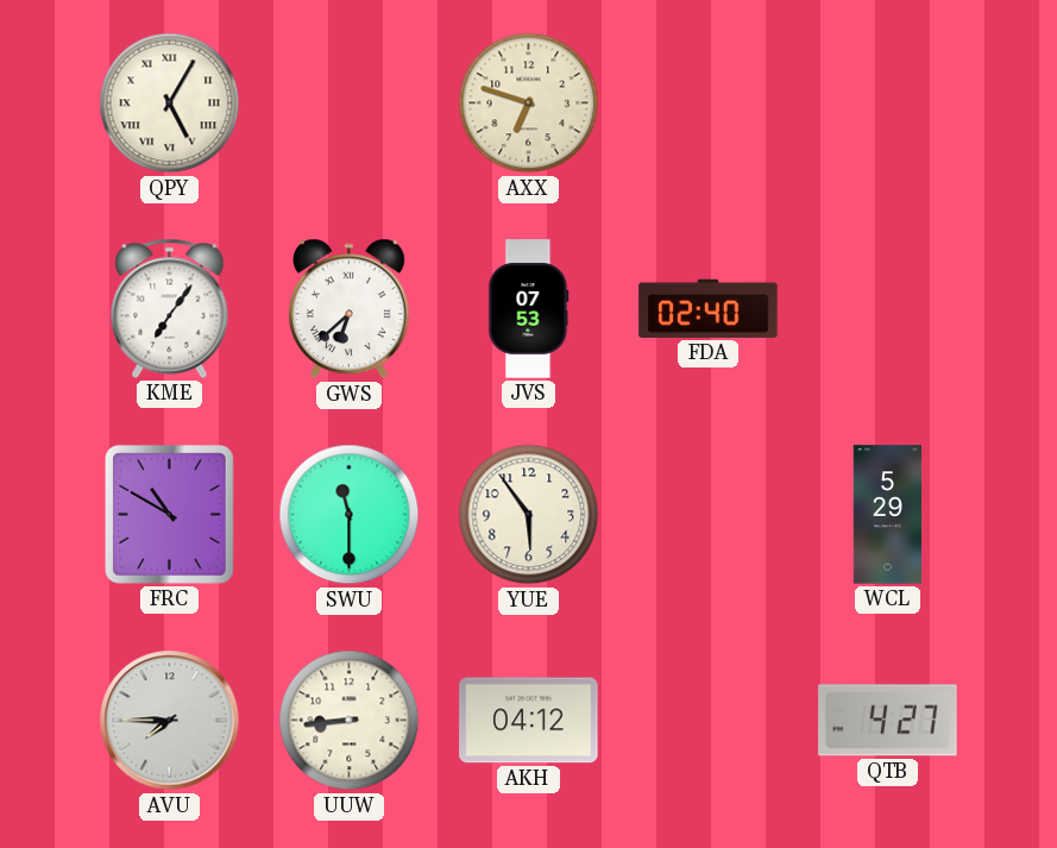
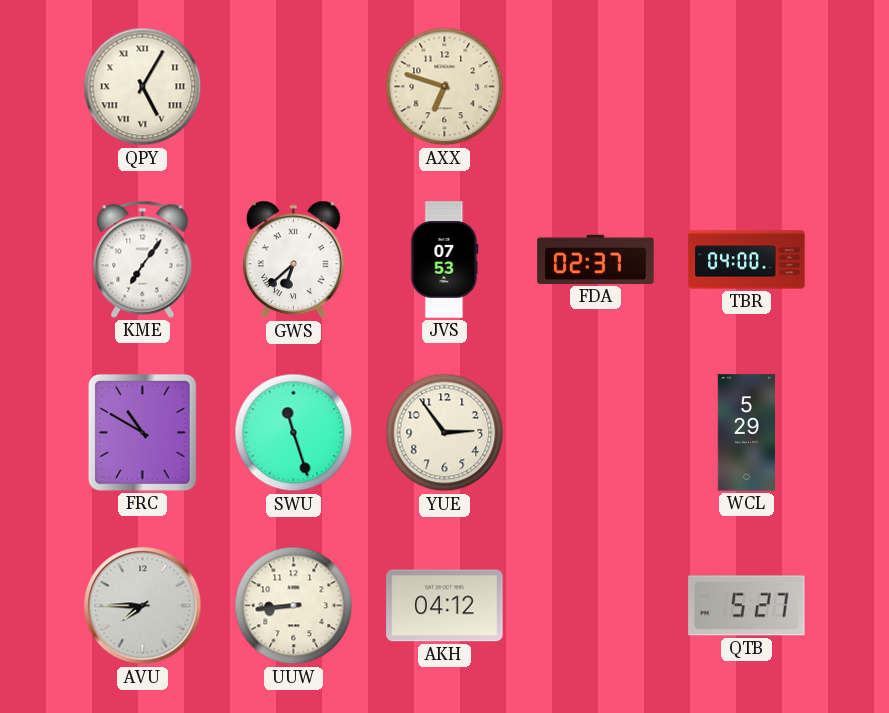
FDA: 02:40 -> 02:37
TBR: none -> 04:00
SWU: 11:30 -> 11:27
YUE: 5:54 -> 2:54
QTB: 4:27 -> 5:27
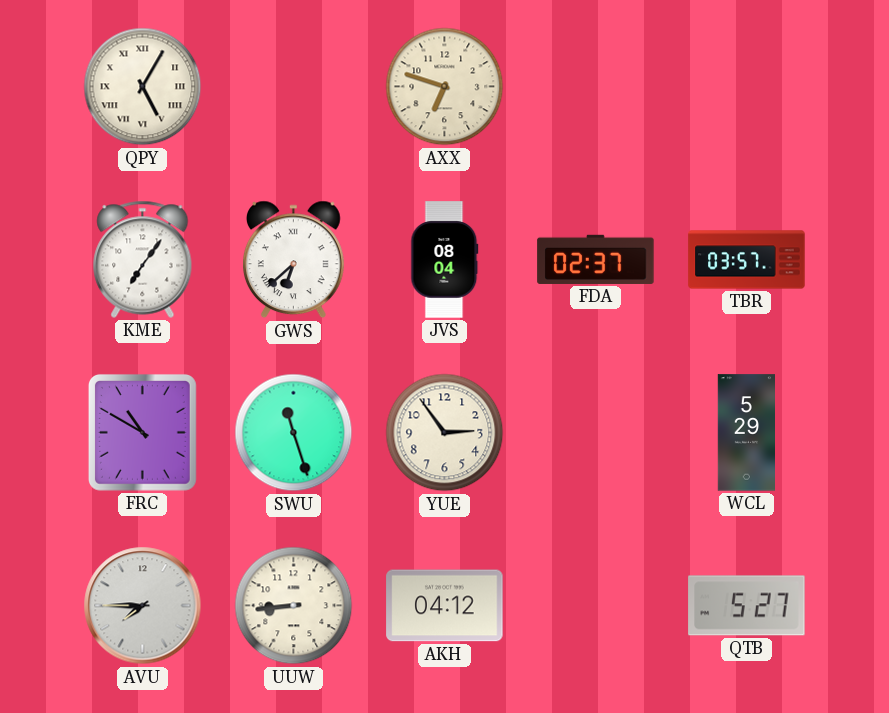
JVS: 07:53 -> 08:04
TBR: 04:00 -> 03:57
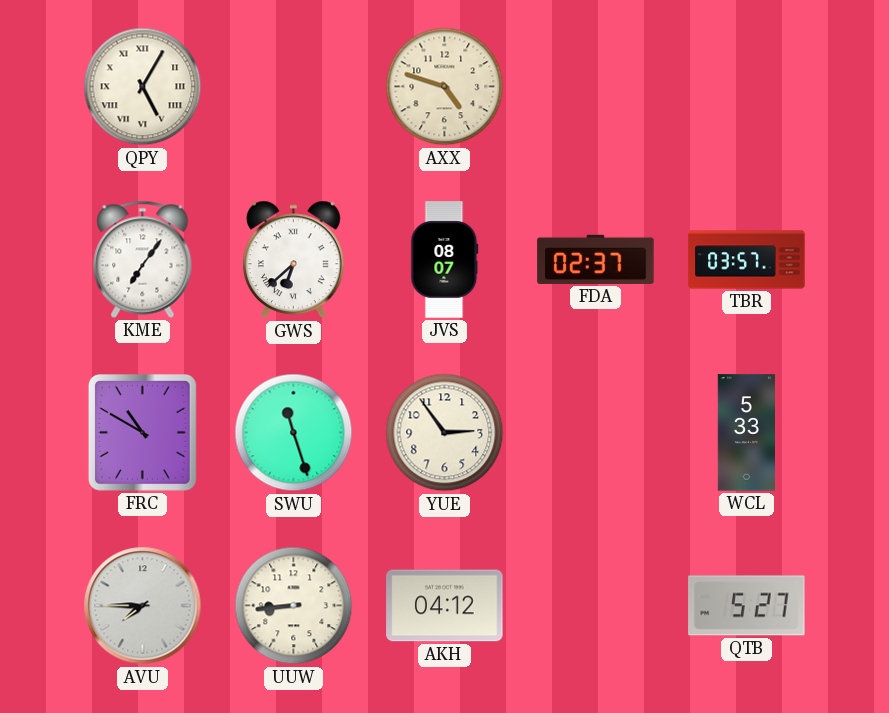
AXX: 6:48 -> 4:48
JVS: 08:04 -> 08:07
WCL: 5:29 -> 5:33
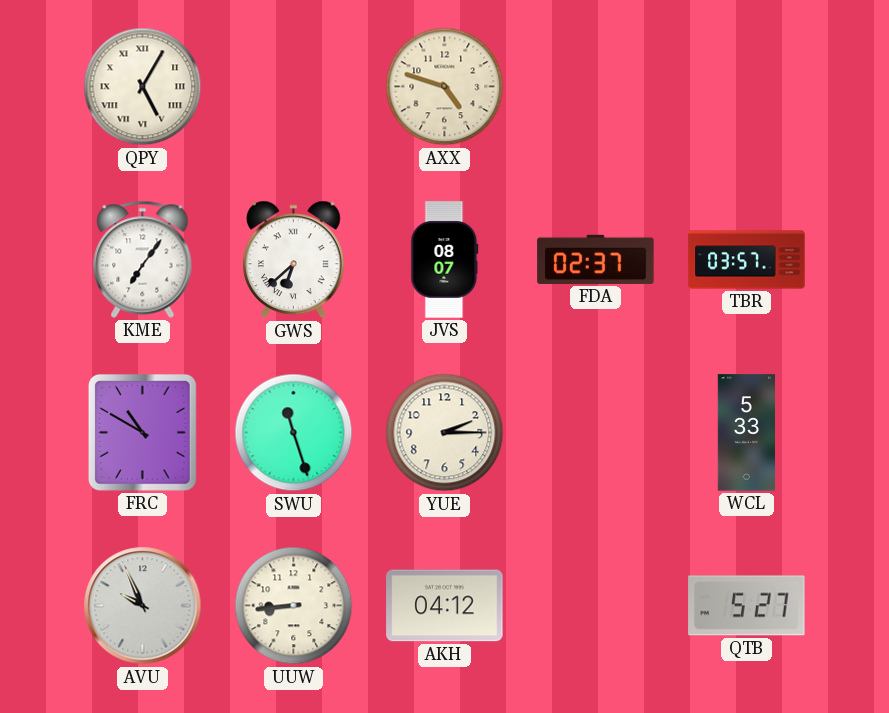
YUE: 2:54 -> 2:15
AVU: 7:45 -> 9:56
